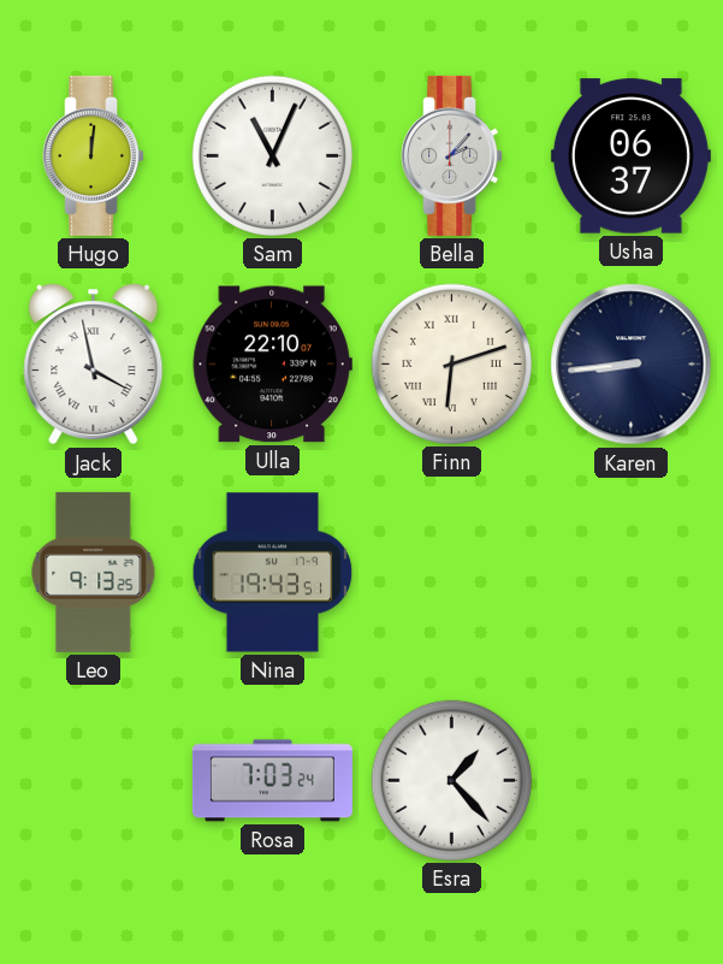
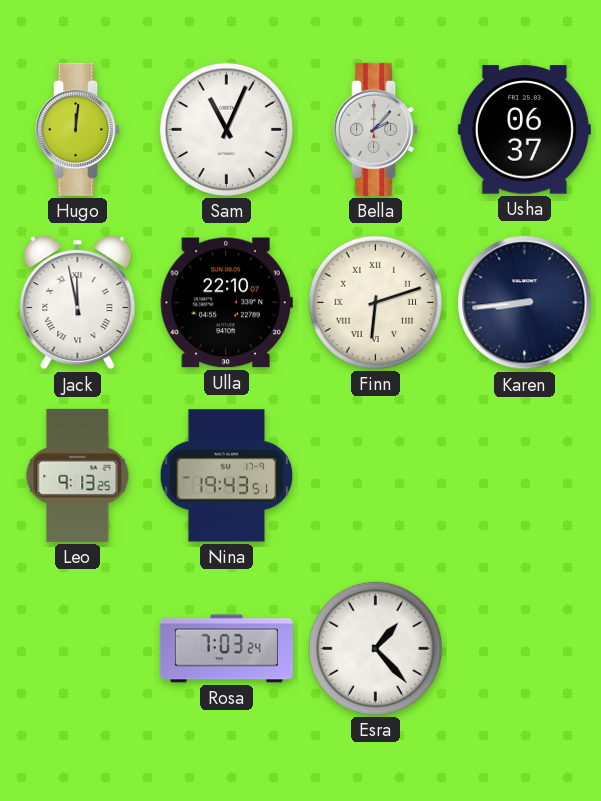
Jack: 3:58 -> 11:58
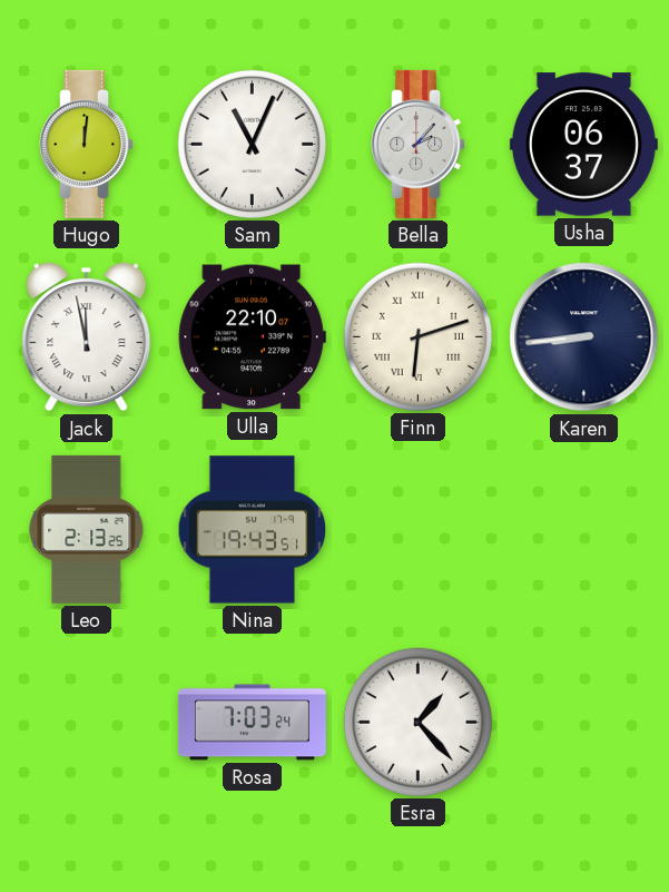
Leo: 9:13 -> 2:13
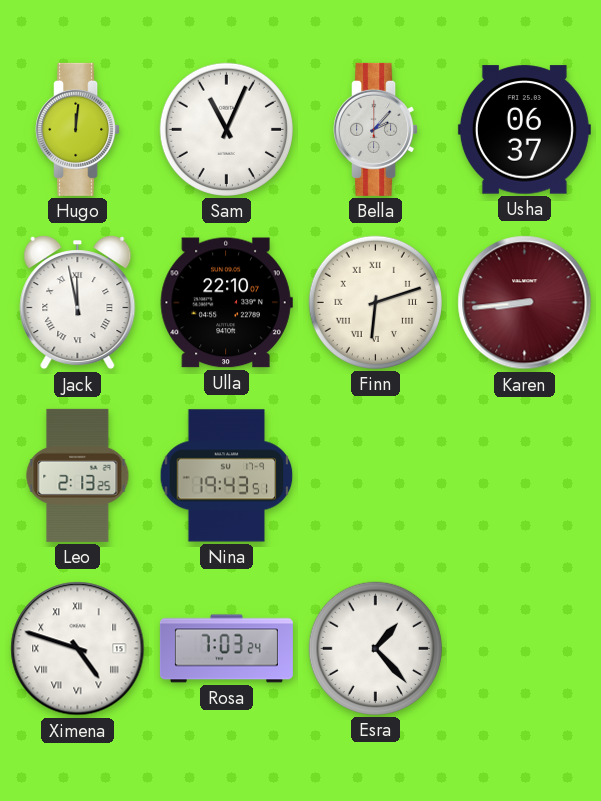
Karen dial: navy -> burgundy
Ximena: none -> 4:48
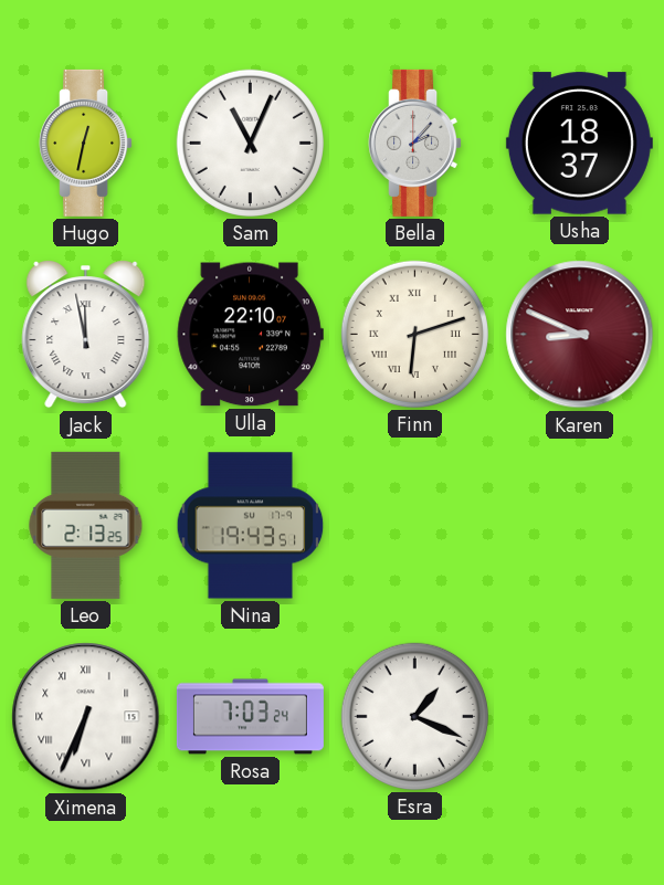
Hugo: 12:01 -> 12:32
Usha: 06:37 -> 18:37
Karen: 8:44 -> 8:49
Ximena: 4:48 -> 6:34
Esra: 1:23 -> 1:19
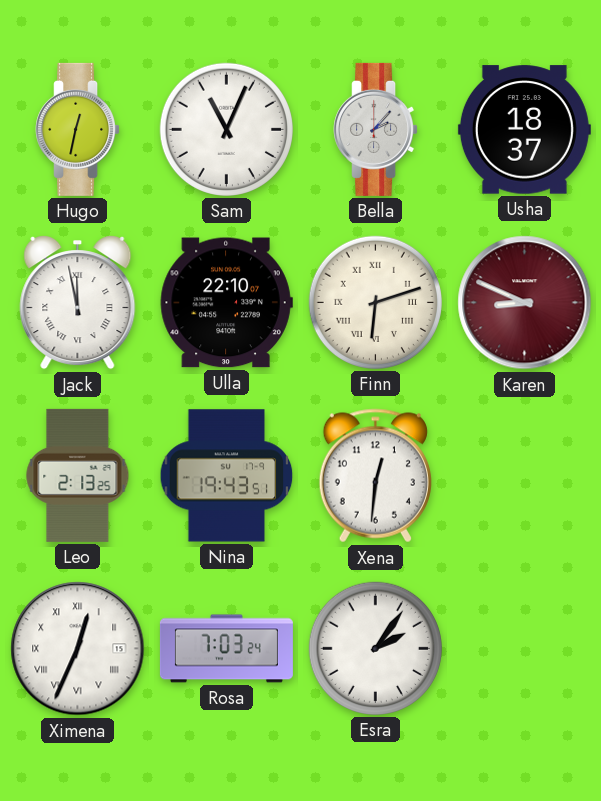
Xena: none -> 12:31
Ximena: 6:34 -> 12:34
Esra: 1:19 -> 2:06
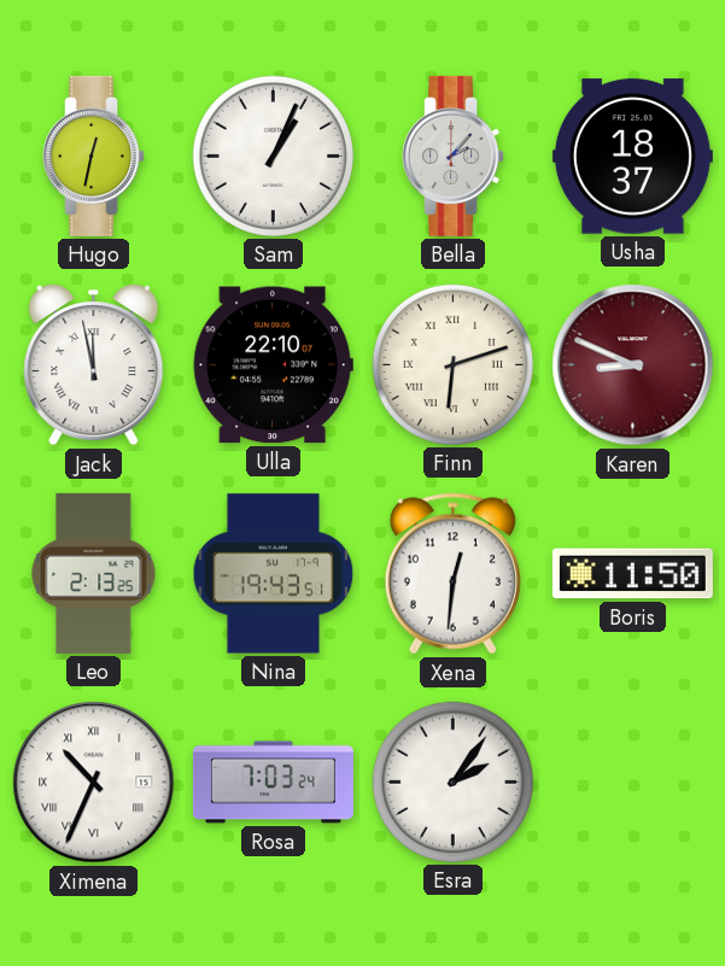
Sam: 11:04 -> 1:04
Boris: none -> 11:50
Ximena: 12:34 -> 10:34
